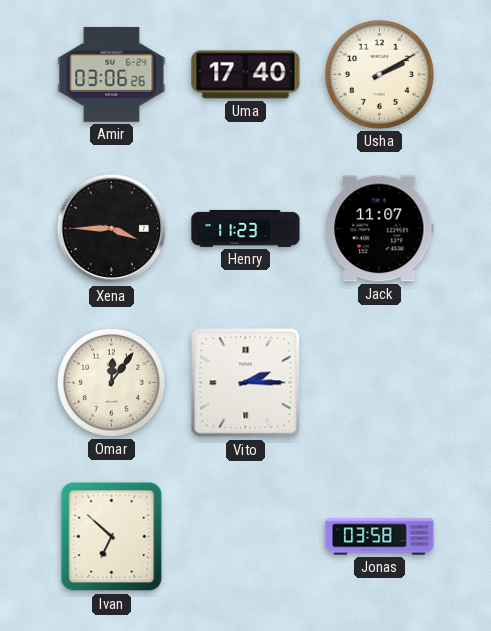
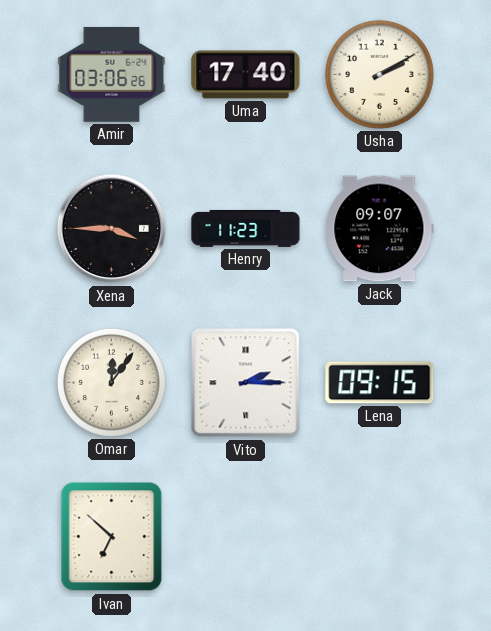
Jack: 11:07 -> 09:07
Lena: none -> 09:15
Jonas: 03:58 -> none
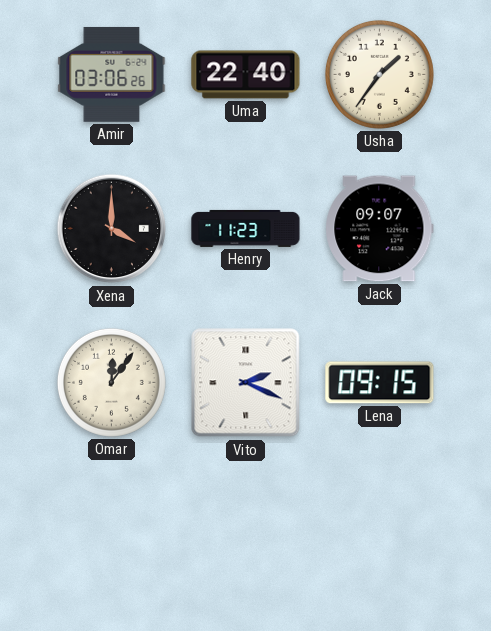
Uma: 17:40 -> 22:40
Usha: 2:10 -> 1:36
Xena: 3:45 -> 4:00
Vito: 2:15 -> 2:19
Ivan: 6:52 -> none
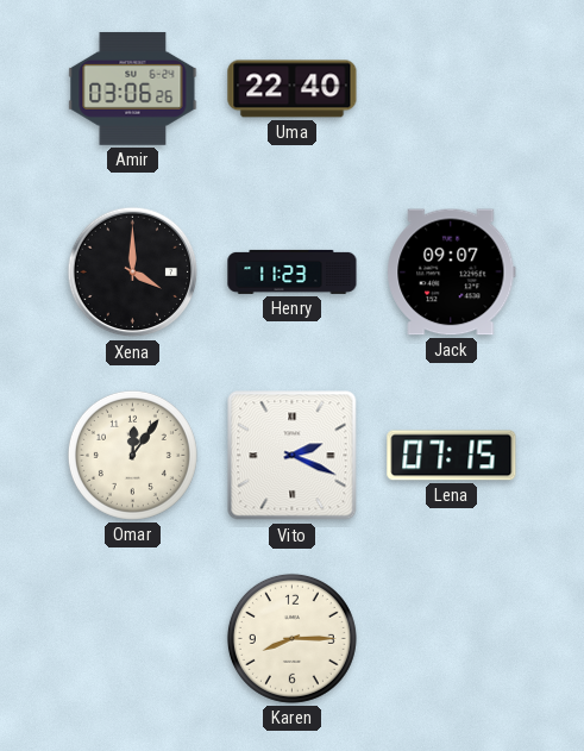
Usha: 1:36 -> none
Lena: 09:15 -> 07:15
Karen: none -> 8:15
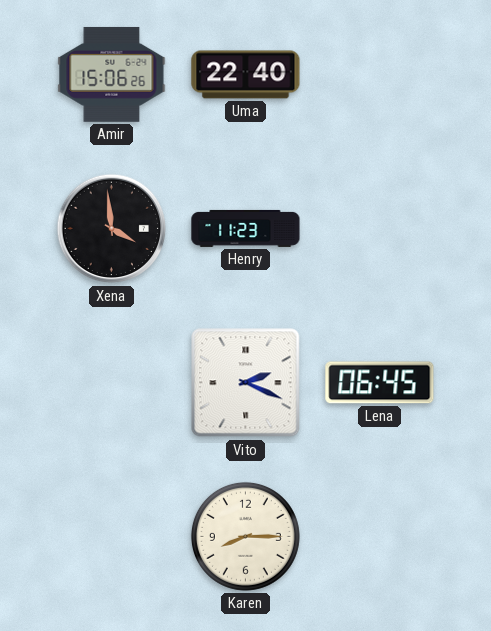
Amir: 03:06 -> 15:06
Xena: 4:00 -> 3:59
Jack: 09:07 -> none
Omar: 12:06 -> none
Lena: 07:15 -> 06:45
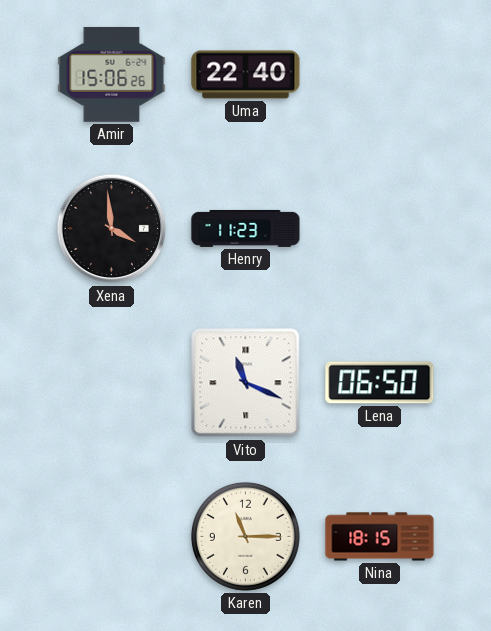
Vito: 2:19 -> 11:19
Lena: 06:45 -> 06:50
Karen: 8:15 -> 11:15
Nina: none -> 18:15
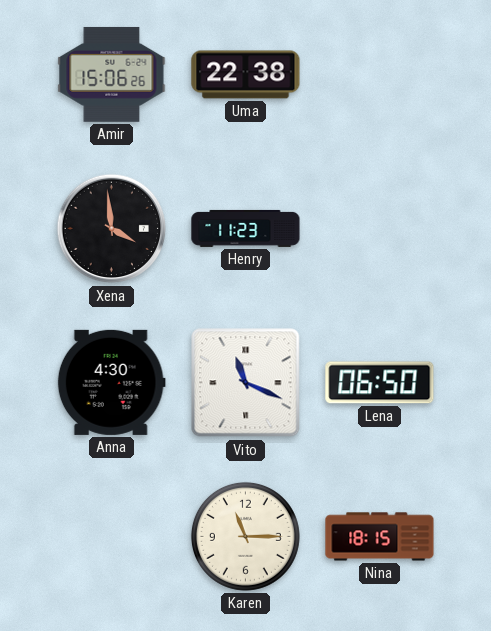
Uma: 22:40 -> 22:38
Anna: none -> 4:30
